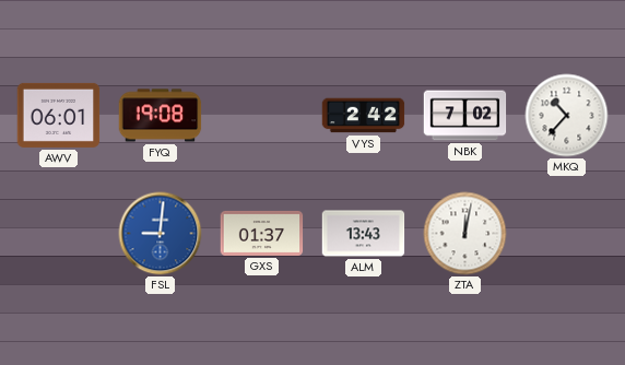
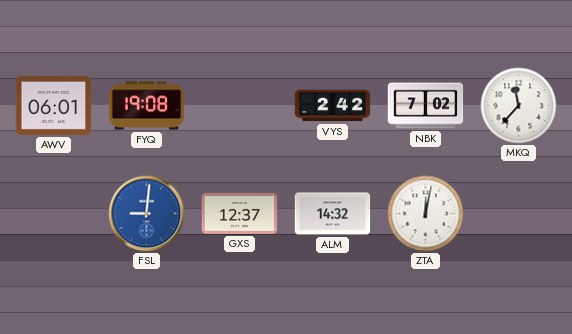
MKQ: 10:37 -> 11:37
GXS: 01:37 -> 12:37
ALM: 13:43 -> 14:32
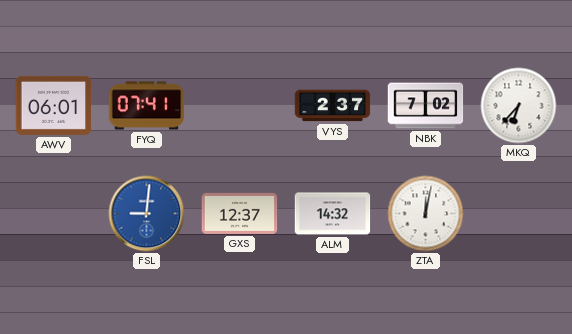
FYQ: 19:08 -> 07:41
VYS: 2:42 -> 2:37
MKQ: 11:37 -> 6:37
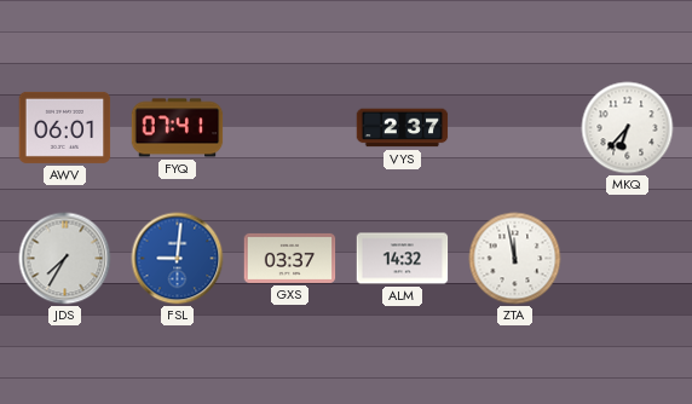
NBK: 7:02 -> none
JDS: none -> 7:35
GXS: 12:37 -> 03:37
ZTA: 12:02 -> 11:58
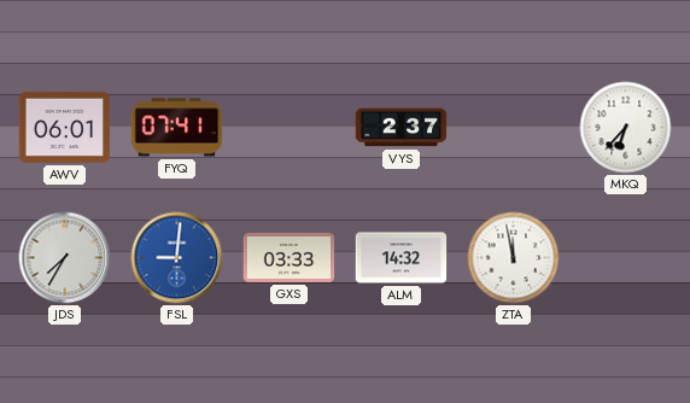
GXS: 03:37 -> 03:33
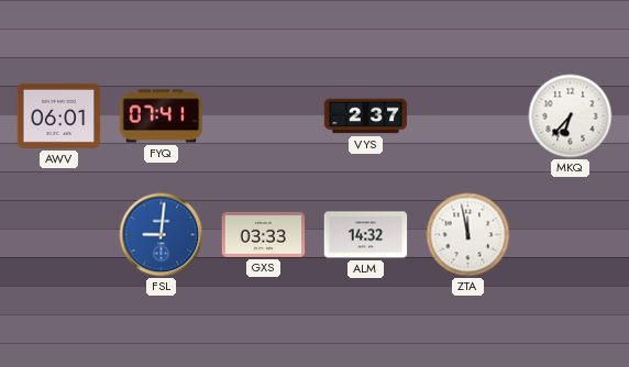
JDS: 7:35 -> none
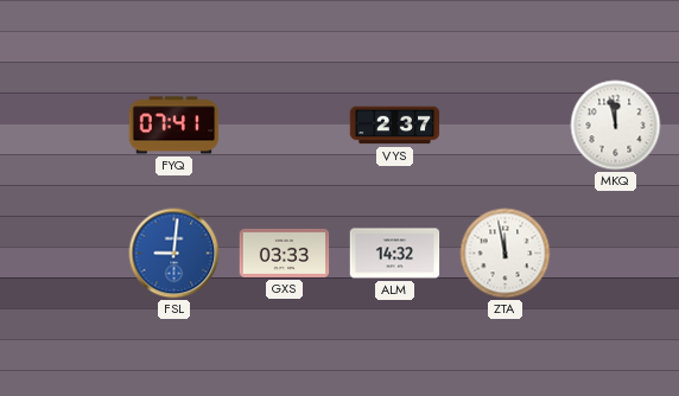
AWV: 06:01 -> none
MKQ: 6:37 -> 11:58
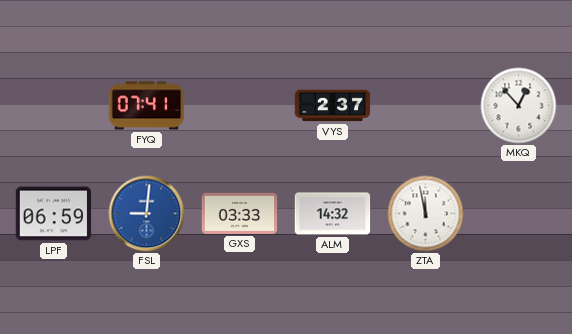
MKQ: 11:58 -> 12:53
LPF: none -> 06:59
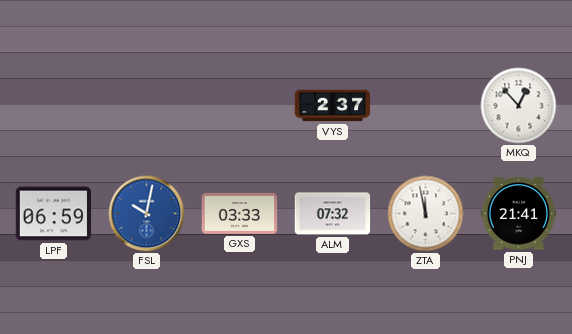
FYQ: 07:41 -> none
FSL: 9:01 -> 10:02
ALM: 14:32 -> 07:32
PNJ: none -> 21:41
